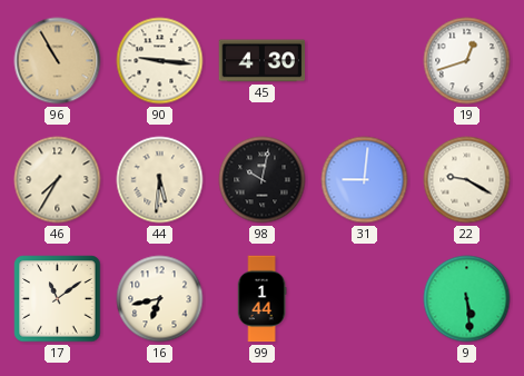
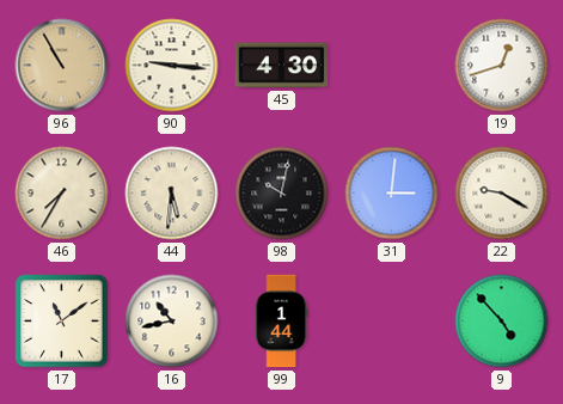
31: 9:01 -> 3:01
16: 6:43 -> 10:43
9: 5:29 -> 4:53
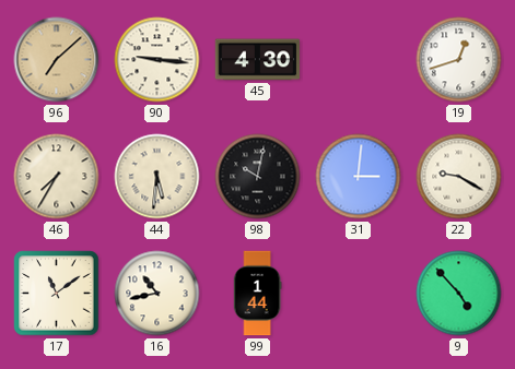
96: 10:55 -> 7:08
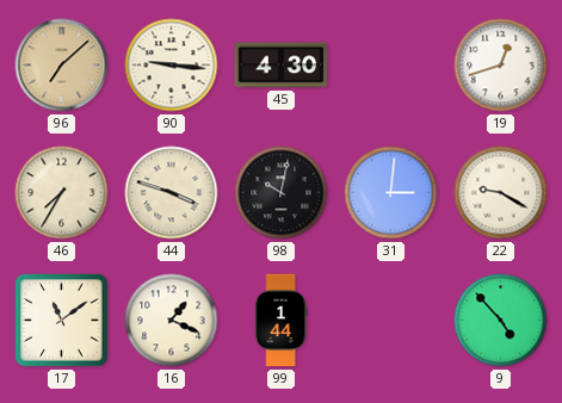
44: 5:31 -> 3:48
16: 10:43 -> 1:19
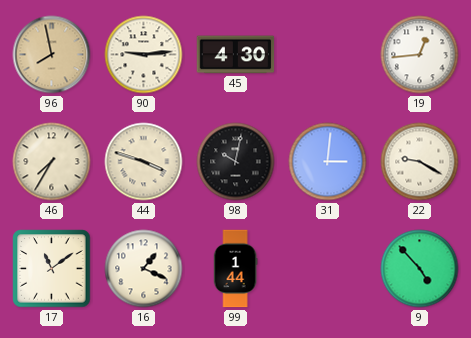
96: 7:08 -> 7:58
90: 9:16 -> 9:14
19: 12:42 -> 12:44
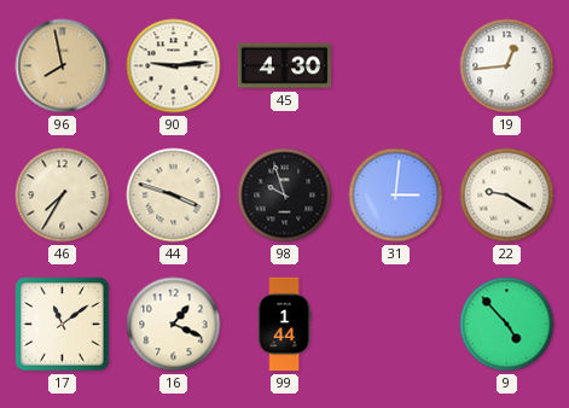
98: 10:02 -> 9:57
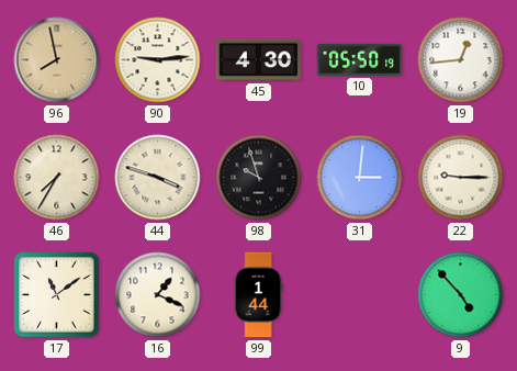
10: none -> 05:50
22: 9:20 -> 9:15
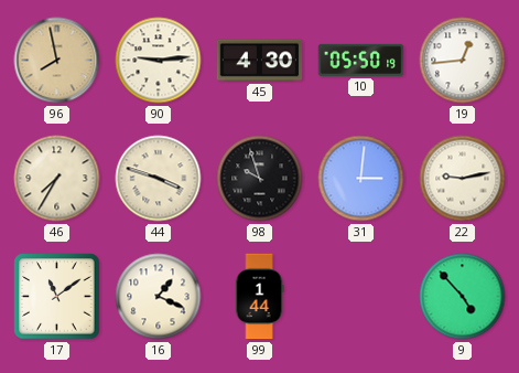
22: 9:15 -> 9:13
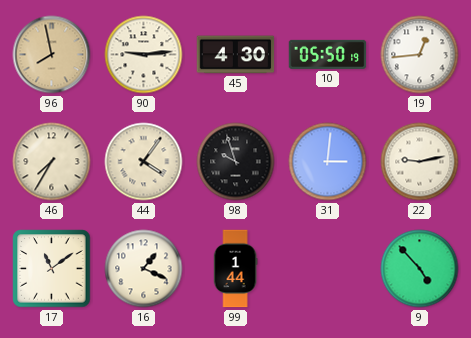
44: 3:48 -> 4:06
